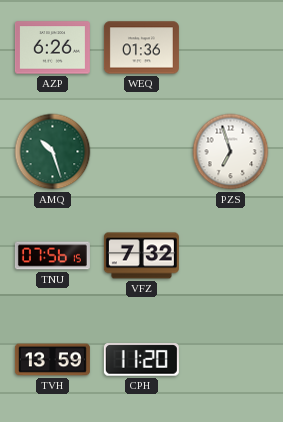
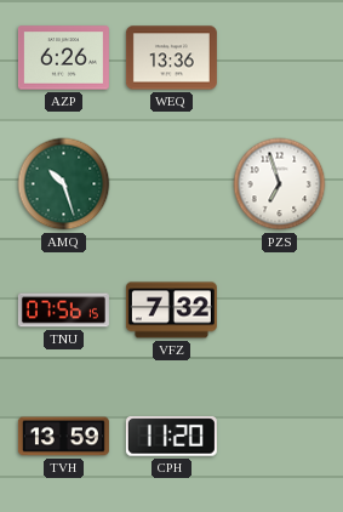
WEQ: 01:36 -> 13:36
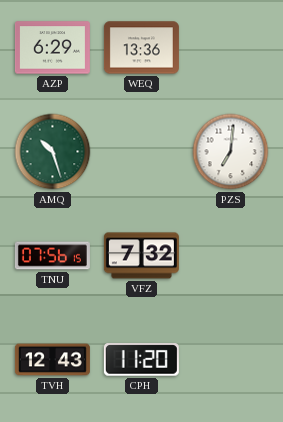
AZP: 6:26 -> 6:29
PZS: 6:57 -> 7:01
TVH: 13:59 -> 12:43
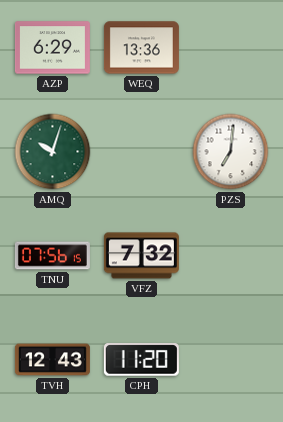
AMQ: 10:27 -> 10:03
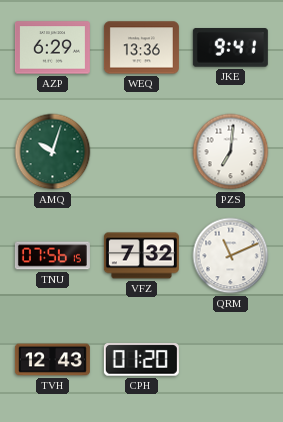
JKE: none -> 9:41
QRM: none -> 11:11
CPH: 11:20 -> 01:20
